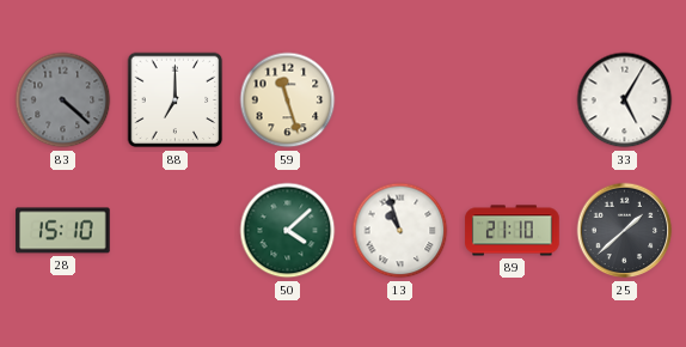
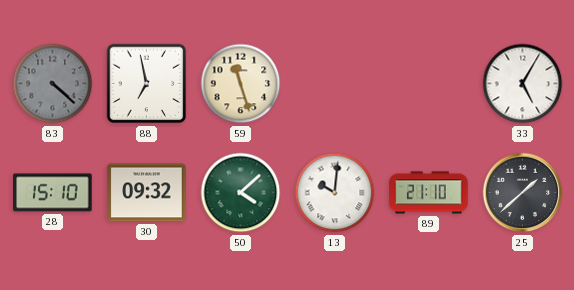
88: 7:00 -> 6:58
30: none -> 09:32
13: 10:57 -> 10:01
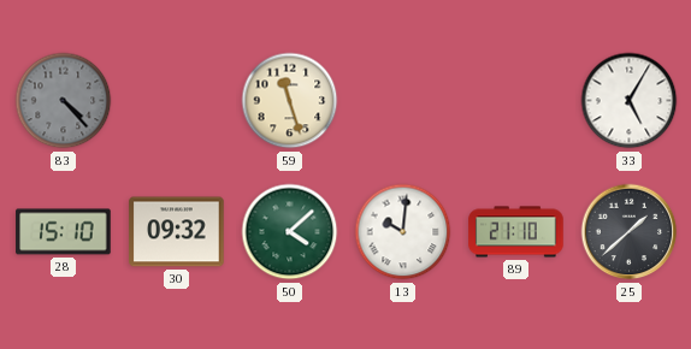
83: 4:22 -> 4:23
88: 6:58 -> none
